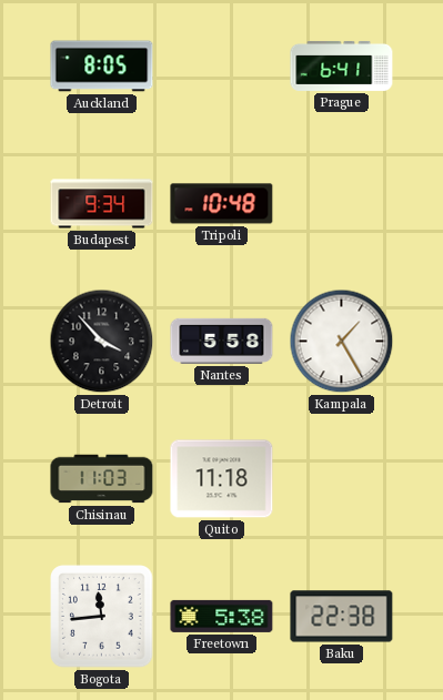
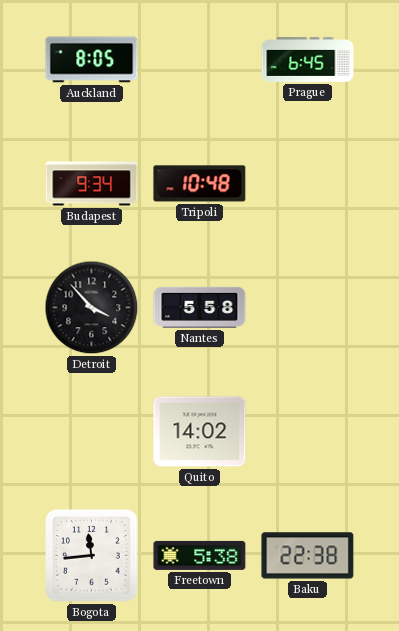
Prague: 6:41 -> 6:45
Kampala: 1:25 -> none
Chisinau: 11:03 -> none
Quito: 11:18 -> 14:02
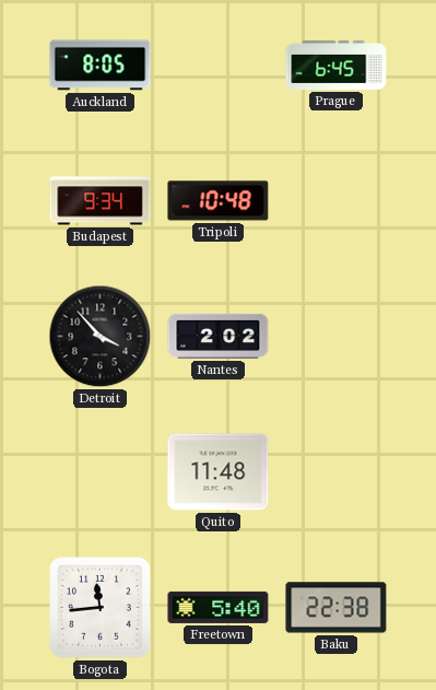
Nantes: 5:58 -> 2:02
Quito: 14:02 -> 11:48
Freetown: 5:38 -> 5:40
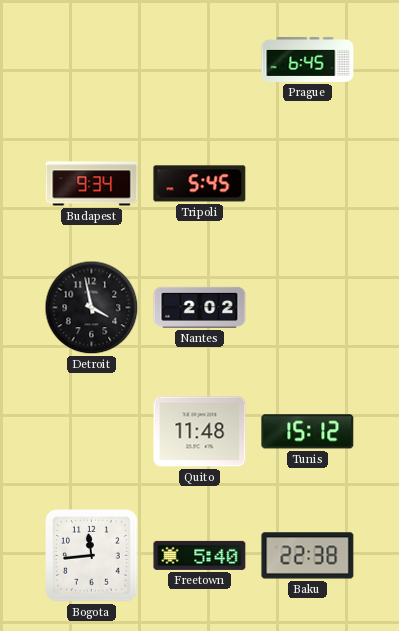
Auckland: 8:05 -> none
Tripoli: 10:48 -> 5:45
Detroit: 3:53 -> 3:58
Tunis: none -> 15:12
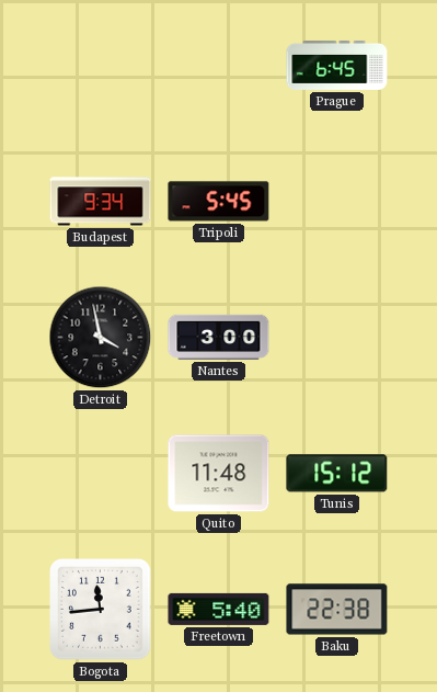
Nantes: 2:02 -> 3:00
